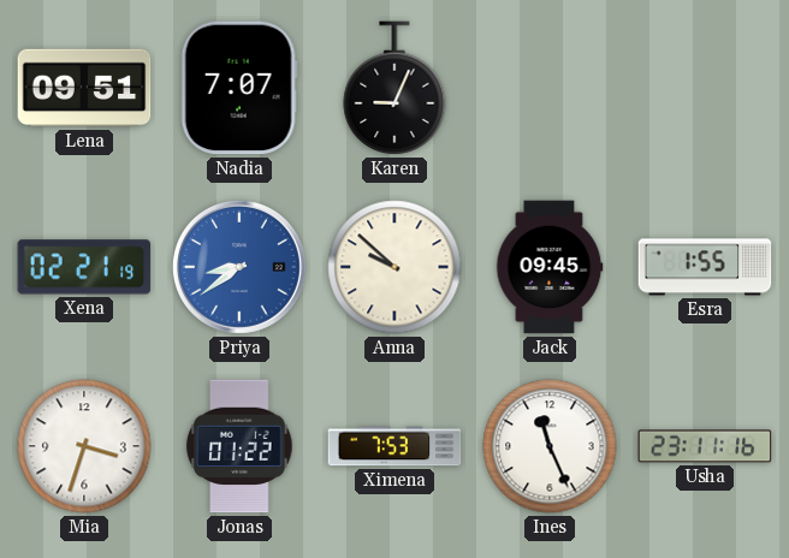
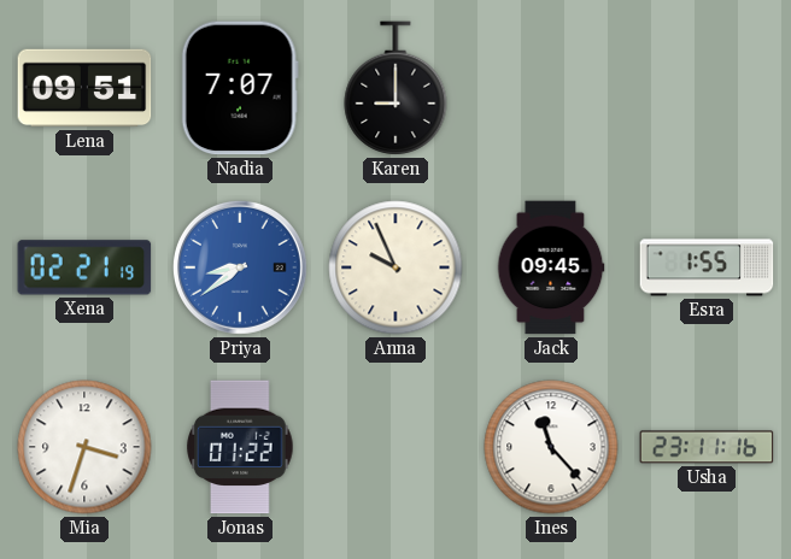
Karen: 9:04 -> 9:00
Anna: 9:52 -> 9:56
Ximena: 7:53 -> none
Ines: 11:26 -> 11:23
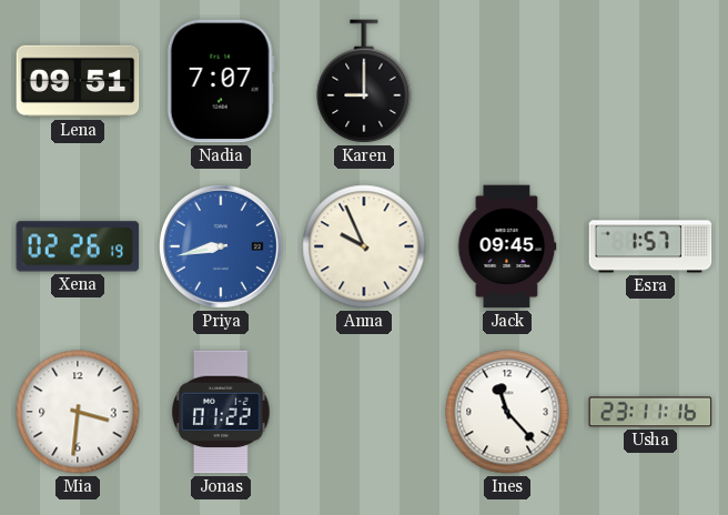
Xena: 02:21 -> 02:26
Priya: 8:39 -> 8:43
Esra: 1:55 -> 1:57
Mia: 3:33 -> 3:31
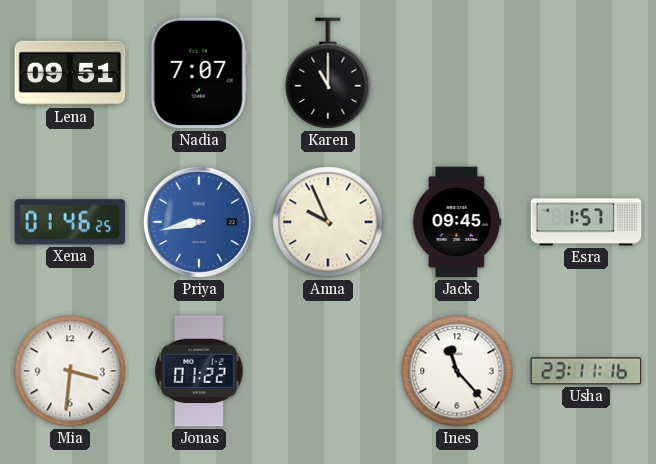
Karen: 9:00 -> 11:00
Xena: 02:26 -> 01:46
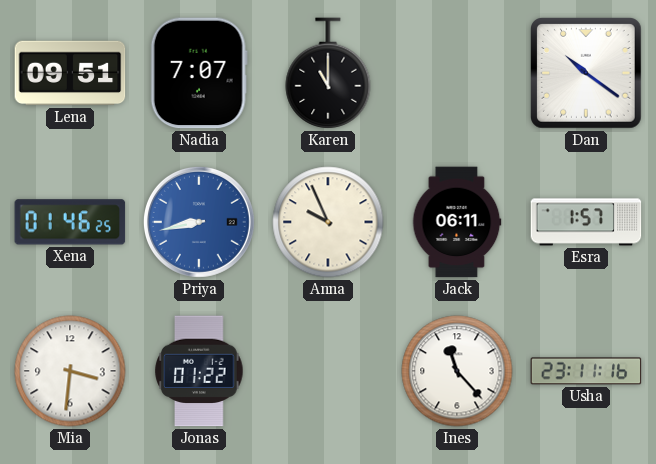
Dan: none -> 10:21
Jack: 09:45 -> 06:11
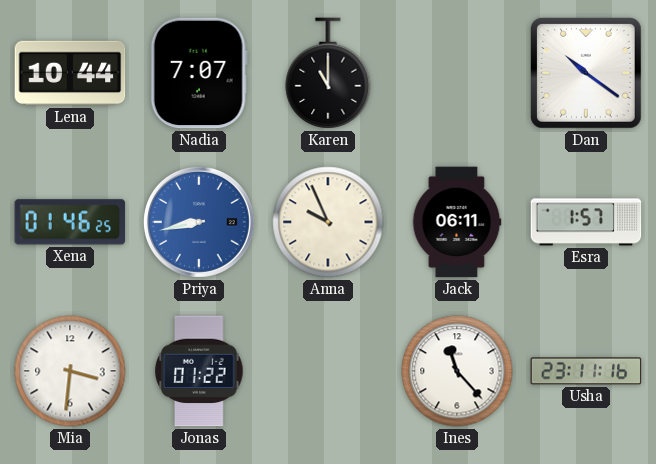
Lena: 09:51 -> 10:44
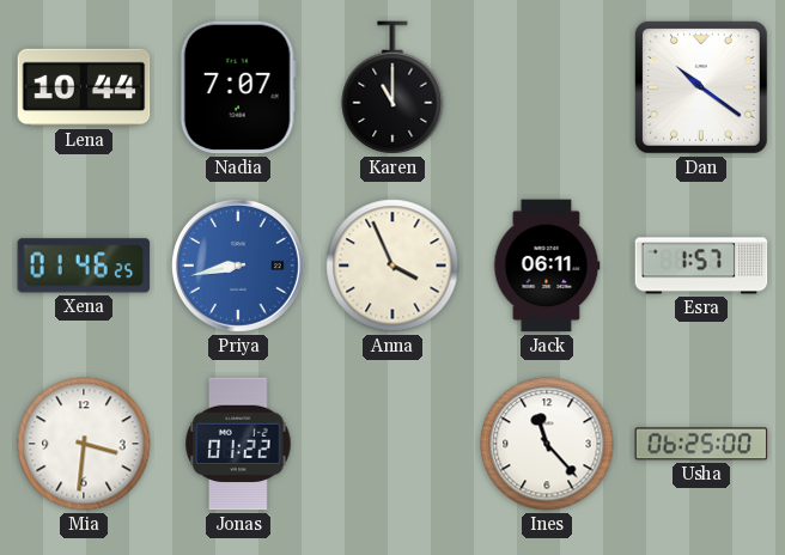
Anna: 9:56 -> 3:56
Usha: 23:11 -> 06:25
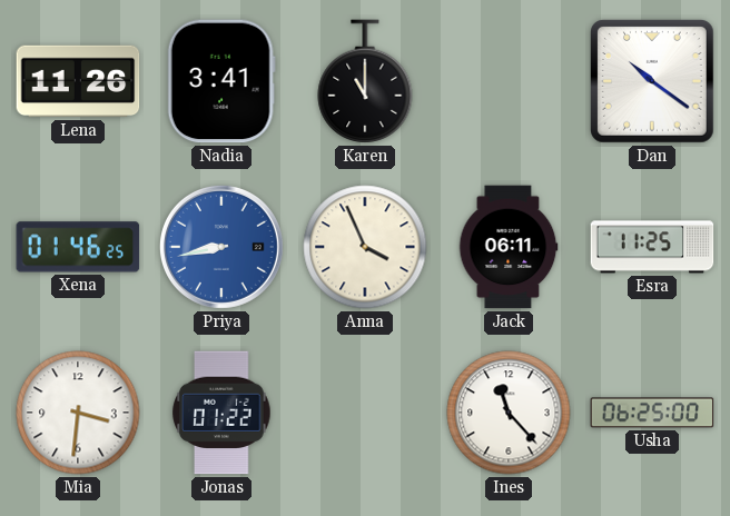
Lena: 10:44 -> 11:26
Nadia: 7:07 -> 3:41
Esra: 1:57 -> 11:25
